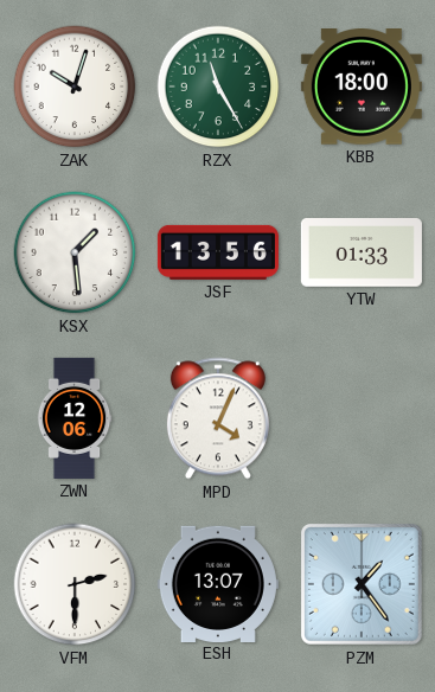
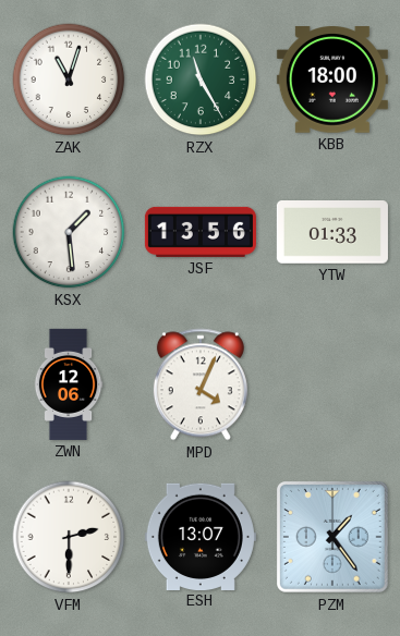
ZAK: 10:03 -> 11:03
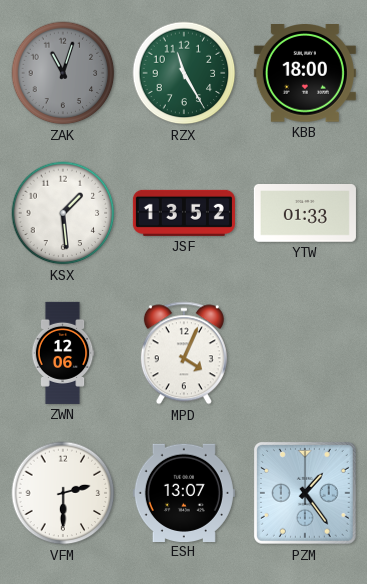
ZAK dial: white -> grey
JSF: 13:56 -> 13:52
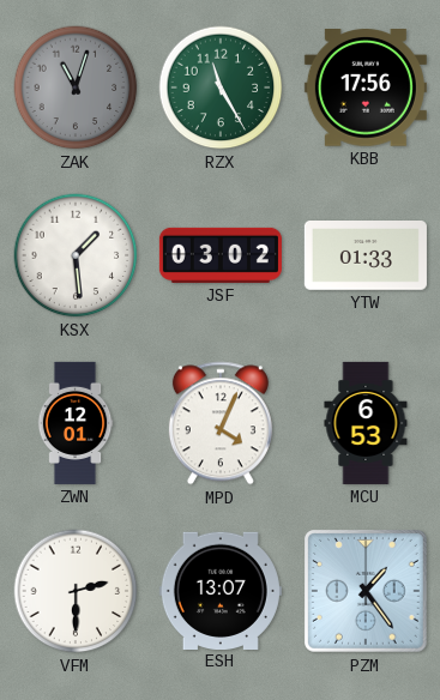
KBB: 18:00 -> 17:56
JSF: 13:52 -> 03:02
ZWN: 12:06 -> 12:01
MCU: none -> 6:53
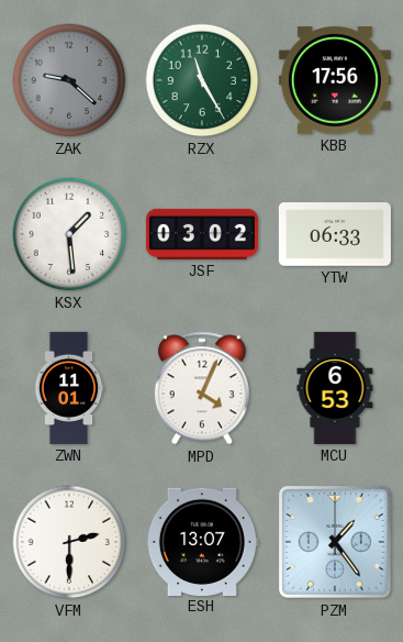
ZAK: 11:03 -> 9:22
YTW: 01:33 -> 06:33
ZWN: 12:01 -> 11:01
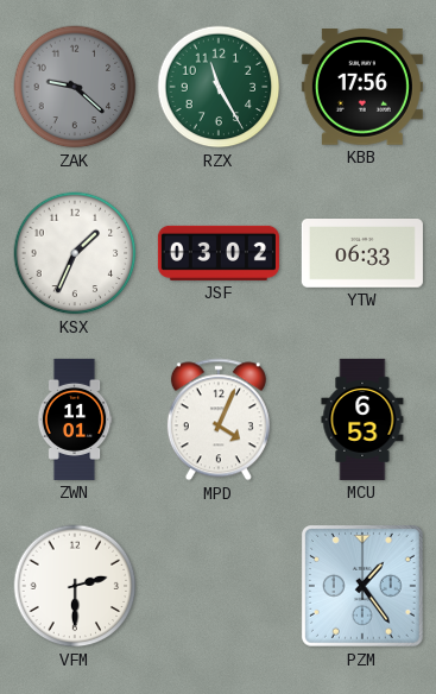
KSX: 1:29 -> 1:34
ESH: 13:07 -> none
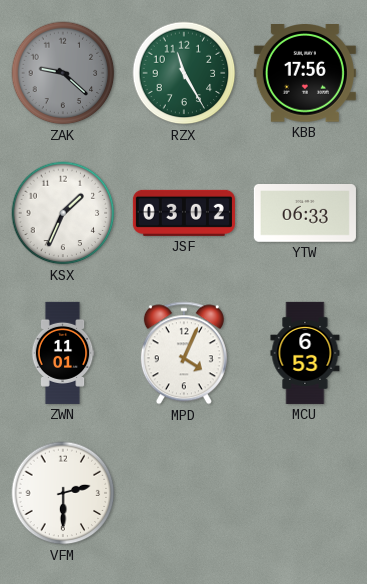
PZM: 1:24 -> none
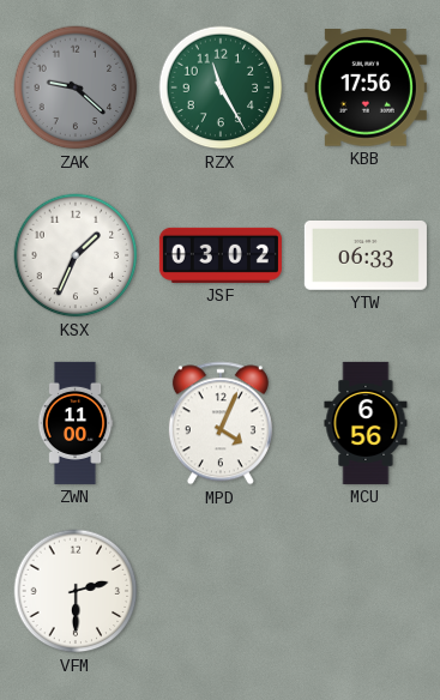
ZWN: 11:01 -> 11:00
MCU: 6:53 -> 6:56
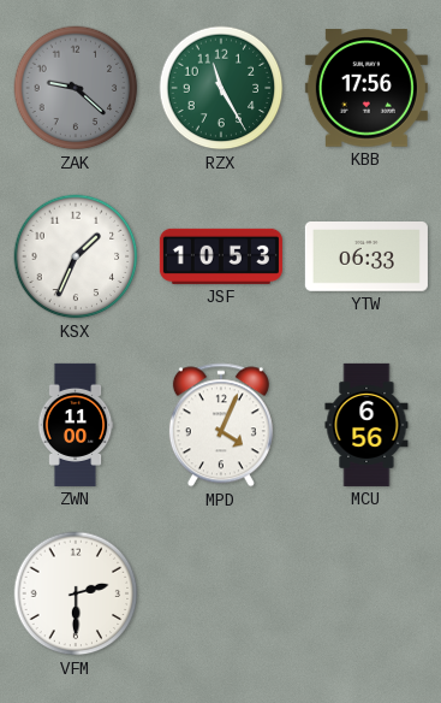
JSF: 03:02 -> 10:53
